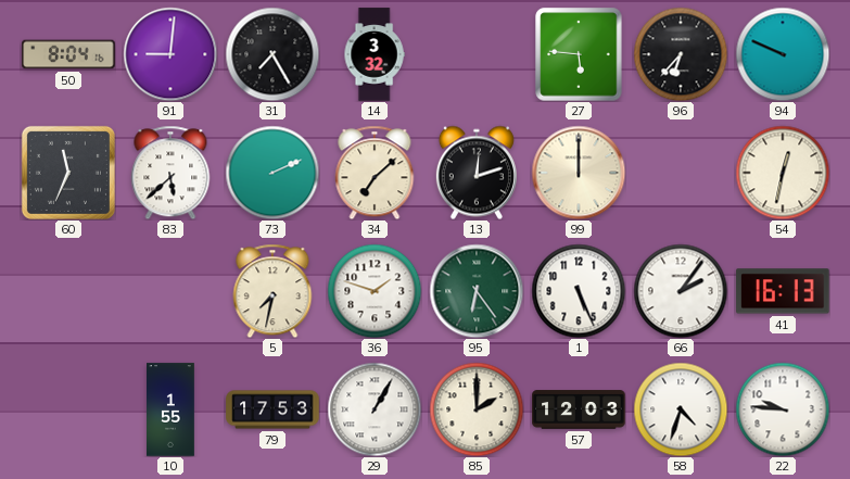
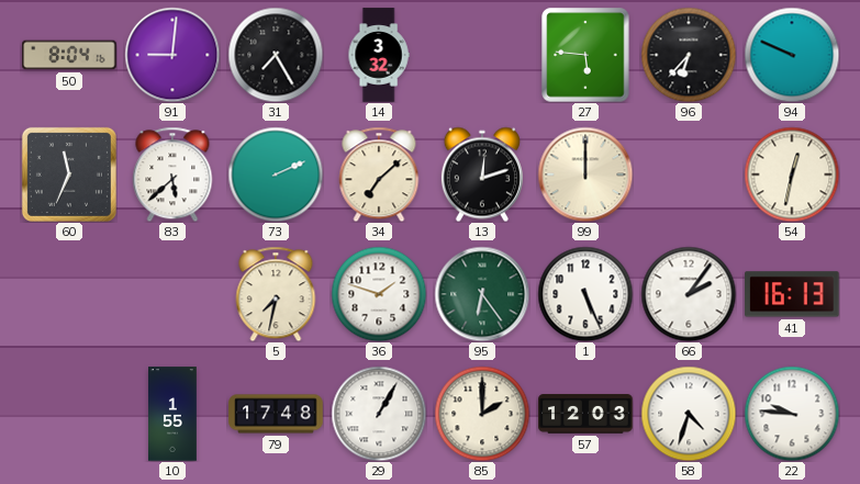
79: 17:53 -> 17:48
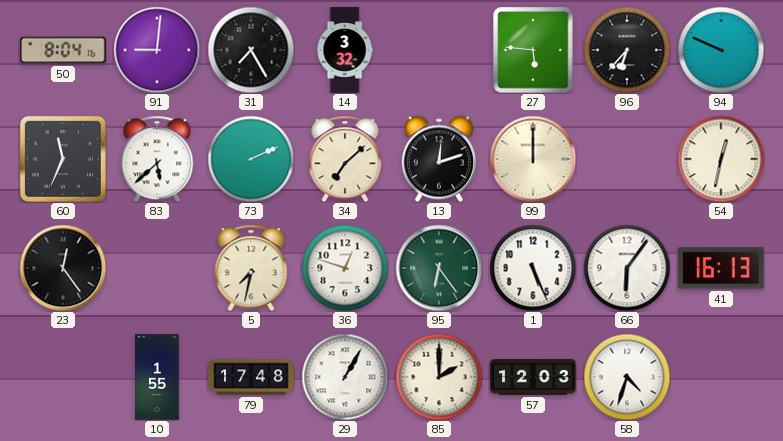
23: none -> 12:24
36: 1:48 -> 12:48
66: 2:06 -> 6:06
22: 9:46 -> none
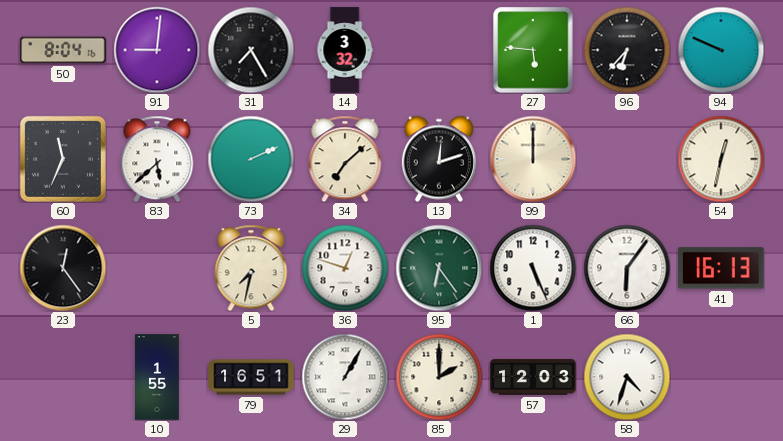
79: 17:48 -> 16:51
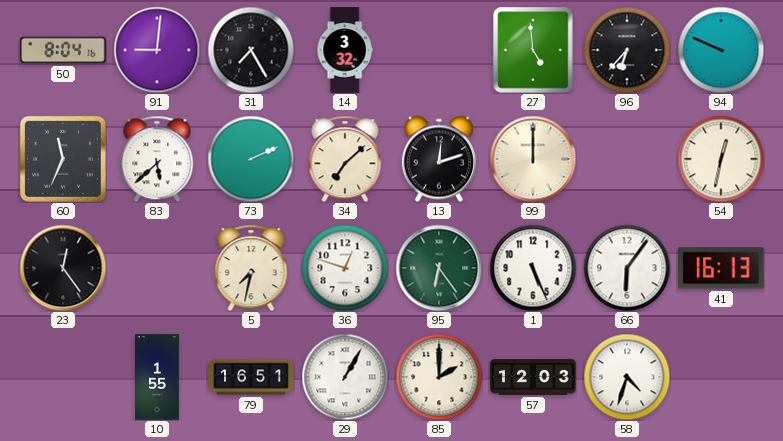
27: 5:46 -> 4:59
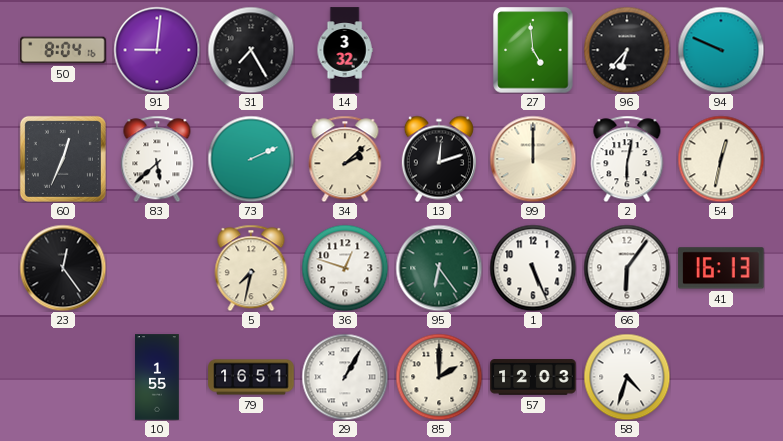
60: 11:34 -> 12:34
34: 7:08 -> 2:08
2: none -> 6:02
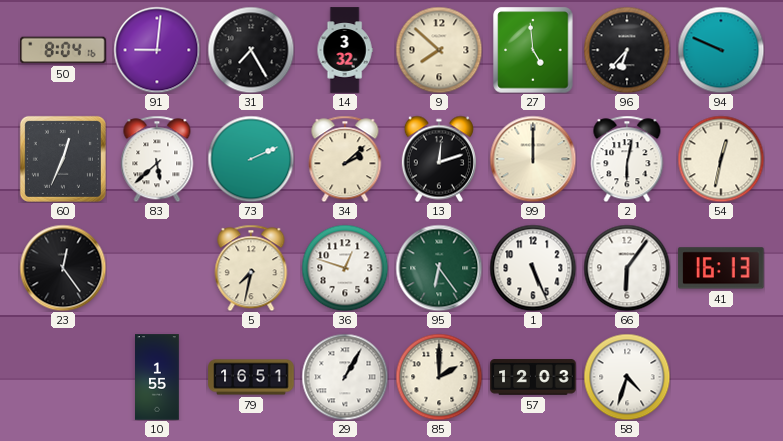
9: none -> 7:52
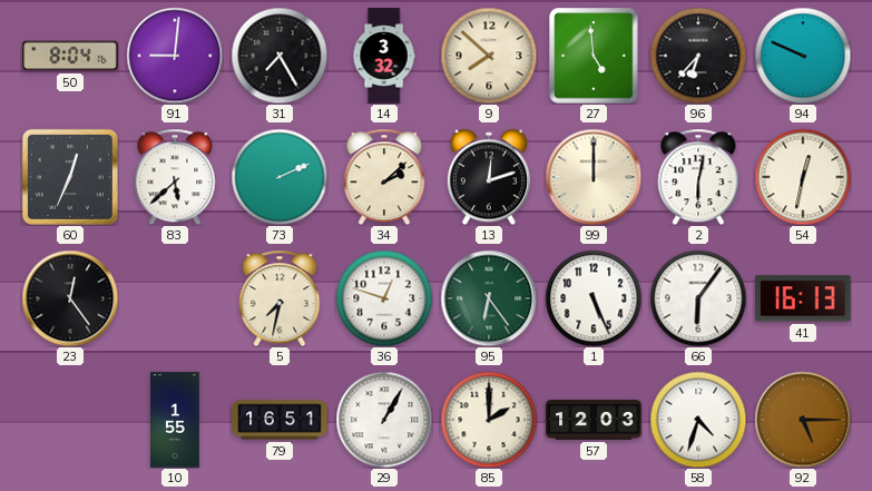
92: none -> 5:15
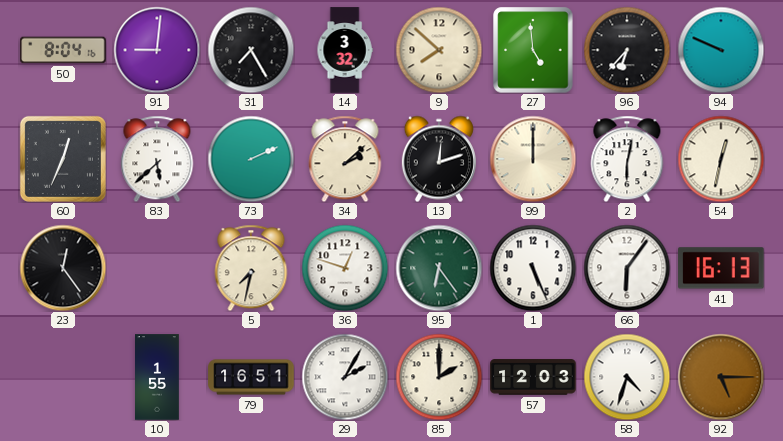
29: 1:05 -> 2:05
